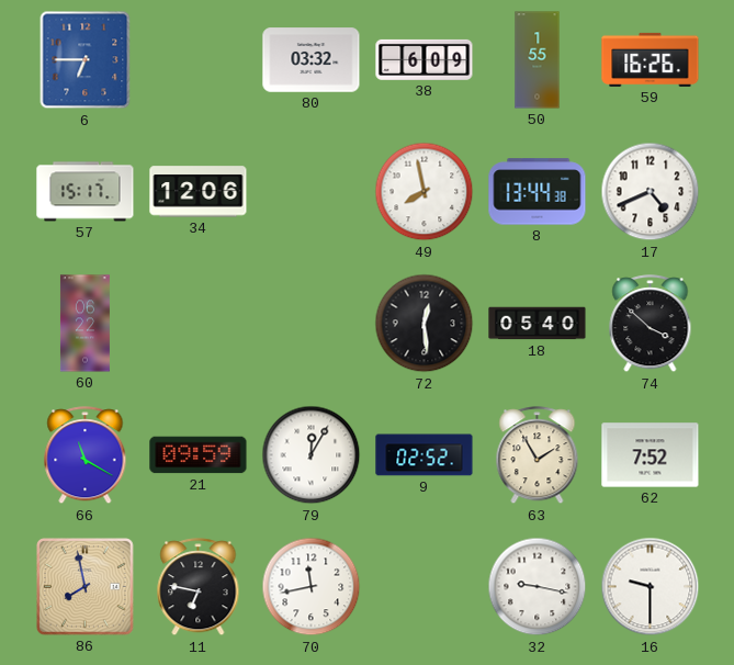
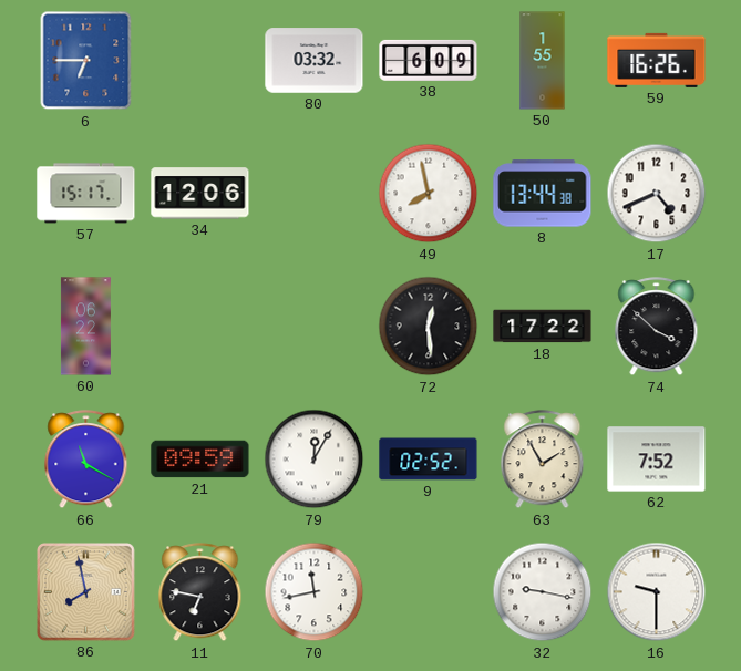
18: 05:40 -> 17:22
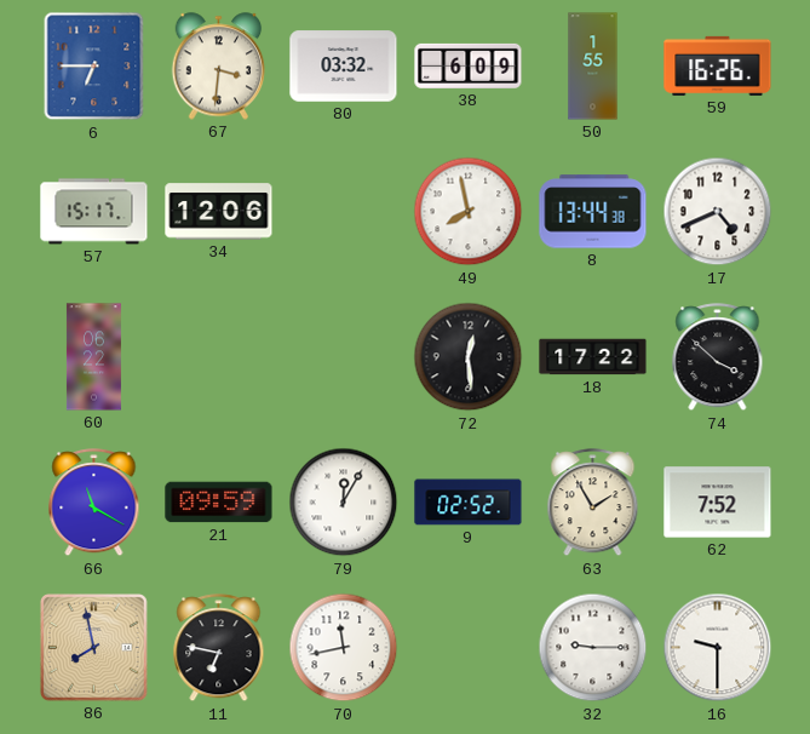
67: none -> 3:31
32: 9:17 -> 9:15
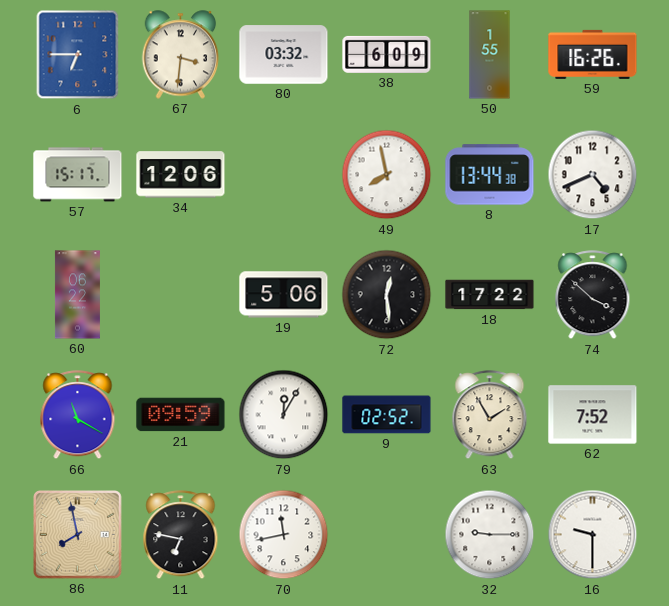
19: none -> 5:06
